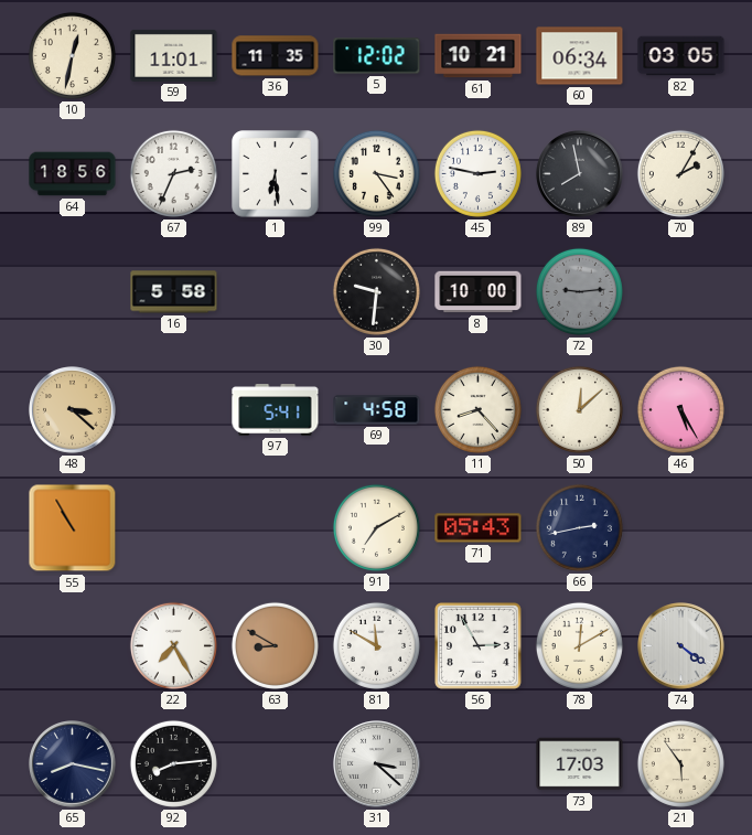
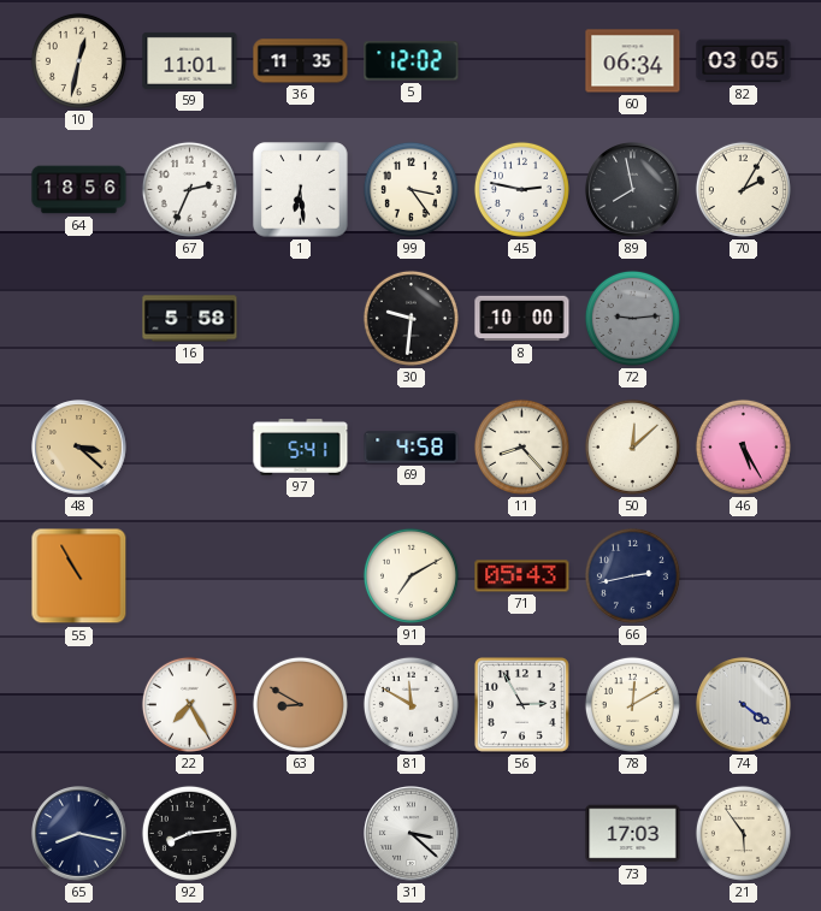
61: 10:21 -> none
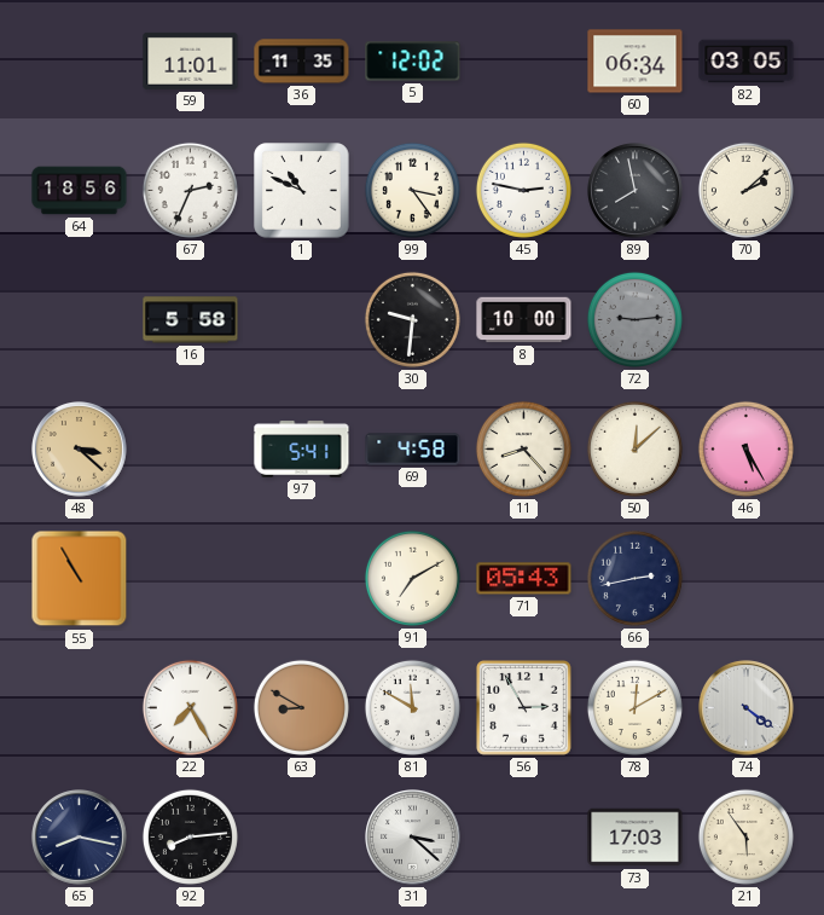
10: 12:32 -> none
1: 6:29 -> 10:49
70: 2:05 -> 2:08
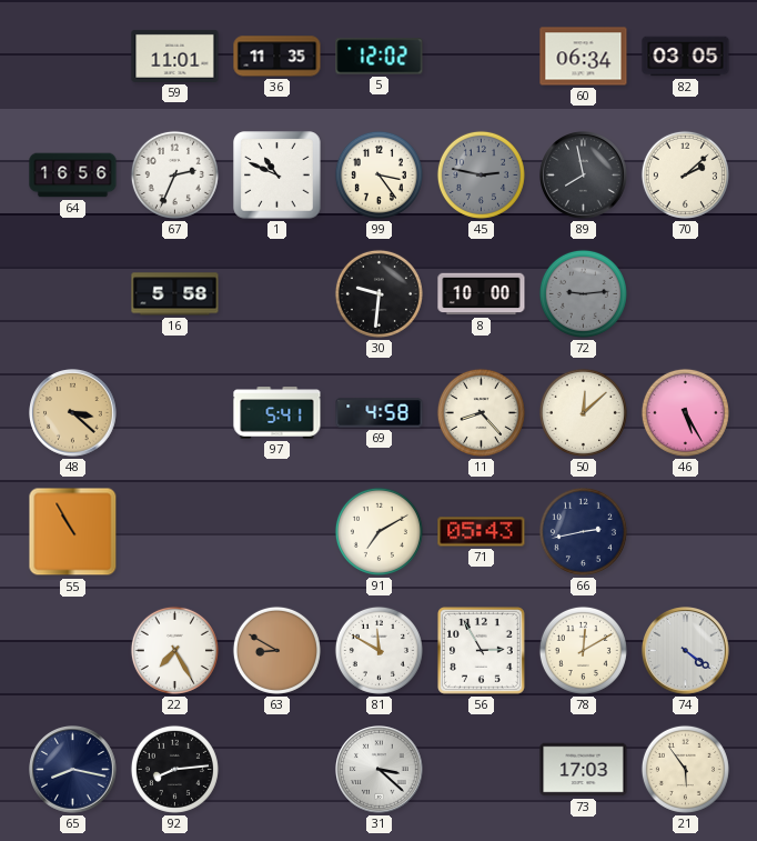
64: 18:56 -> 16:56
45 dial: white -> grey
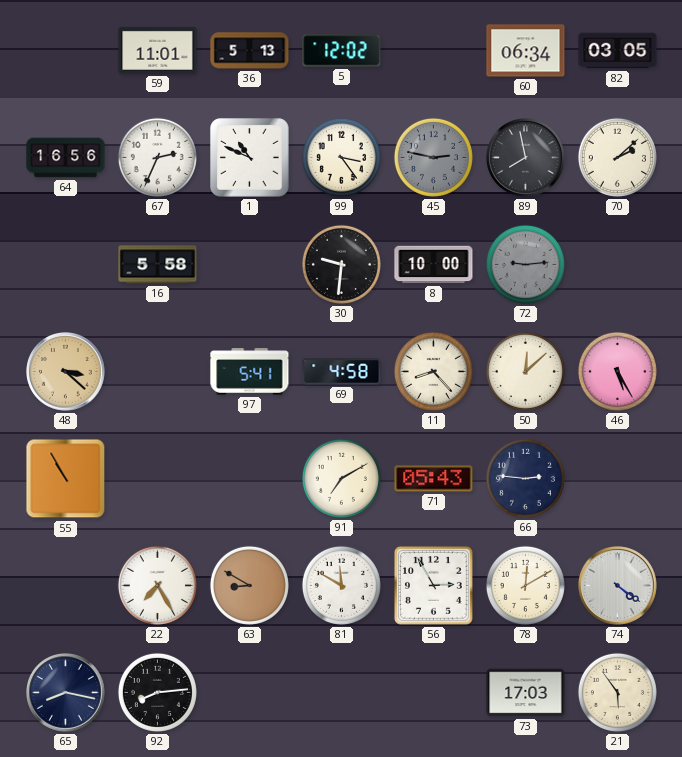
36: 11:35 -> 5:13
66: 2:43 -> 2:46
31: 3:22 -> none
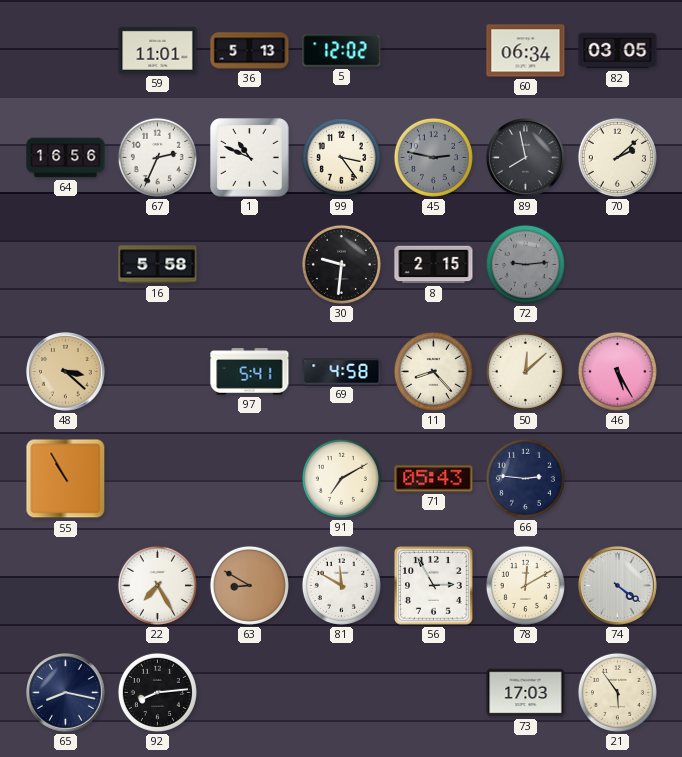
8: 10:00 -> 2:15
